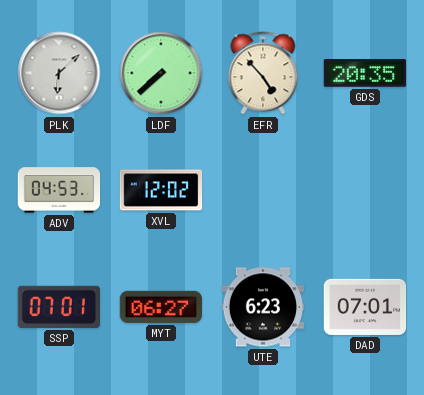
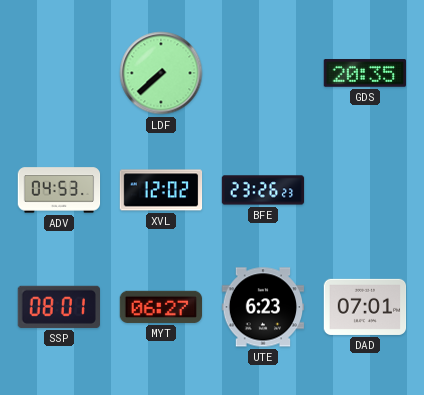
PLK: 6:08 -> none
EFR: 4:53 -> none
BFE: none -> 23:26
SSP: 07:01 -> 08:01
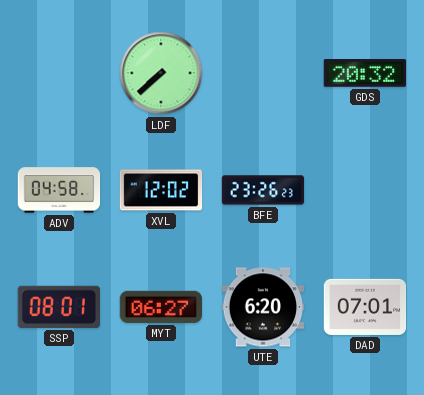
GDS: 20:35 -> 20:32
ADV: 04:53 -> 04:58
UTE: 6:23 -> 6:20
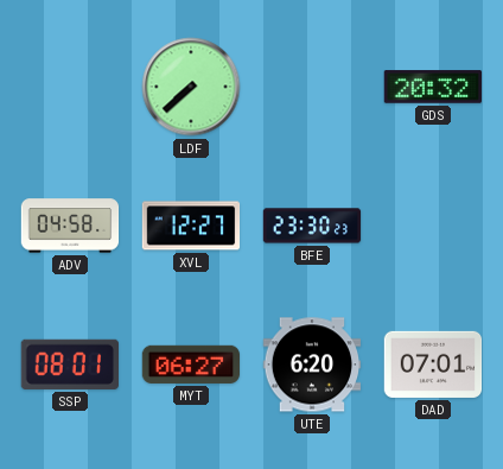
XVL: 12:02 -> 12:27
BFE: 23:26 -> 23:30
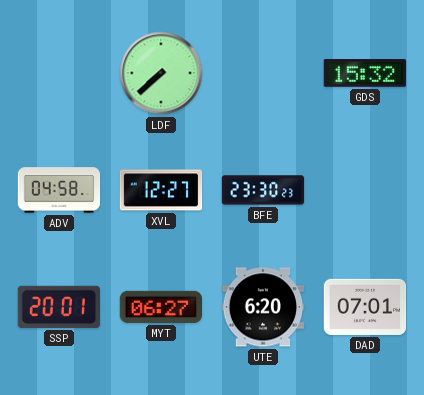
GDS: 20:32 -> 15:32
SSP: 08:01 -> 20:01
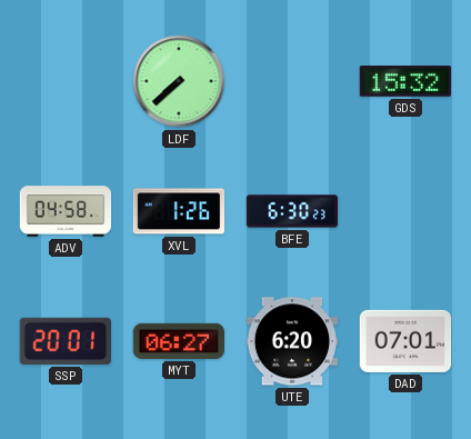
XVL: 12:27 -> 1:26
BFE: 23:30 -> 6:30
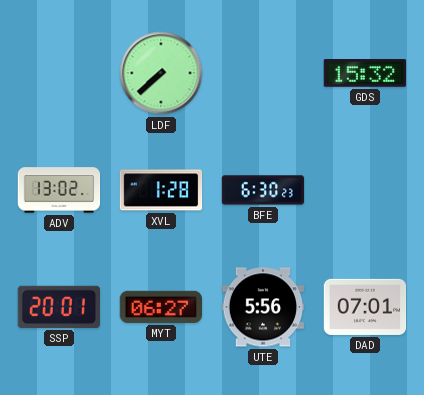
ADV: 04:58 -> 13:02
XVL: 1:26 -> 1:28
UTE: 6:20 -> 5:56
